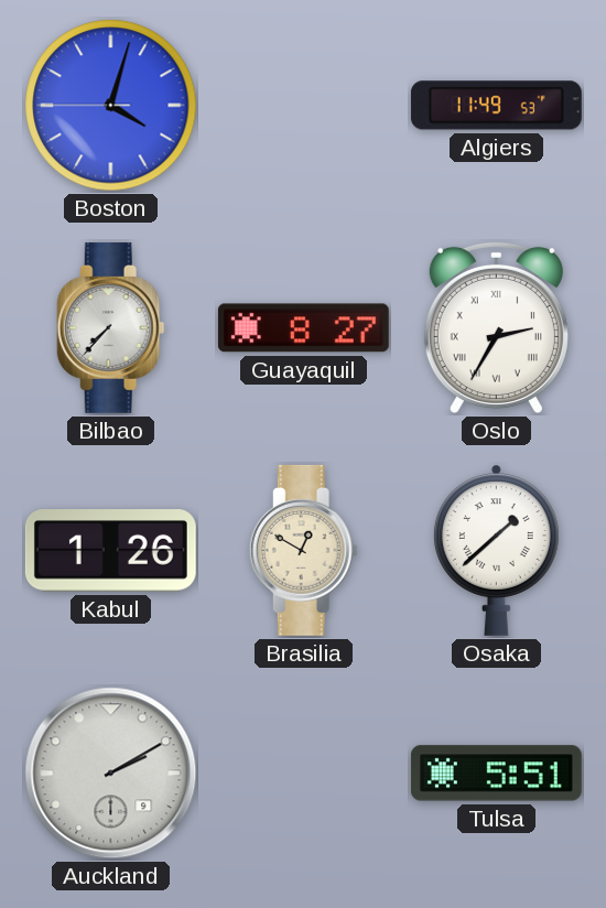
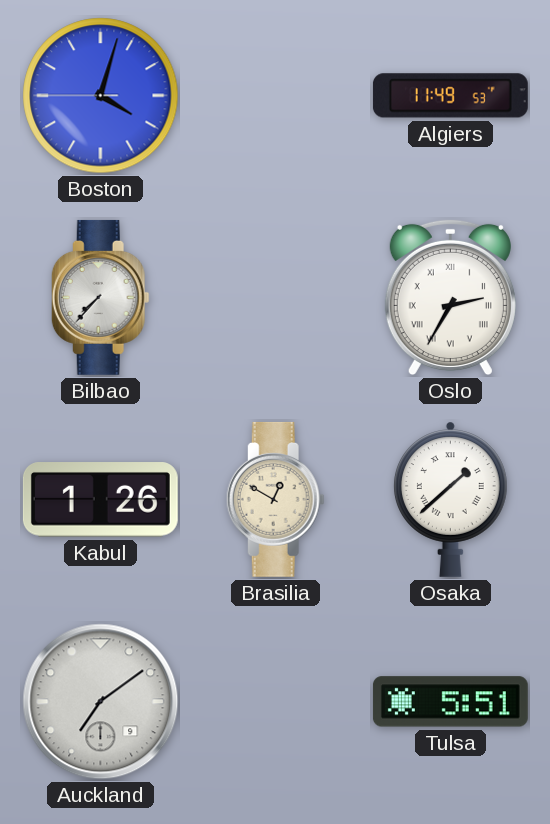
Guayaquil: 8:27 -> none
Auckland: 2:10 -> 7:09
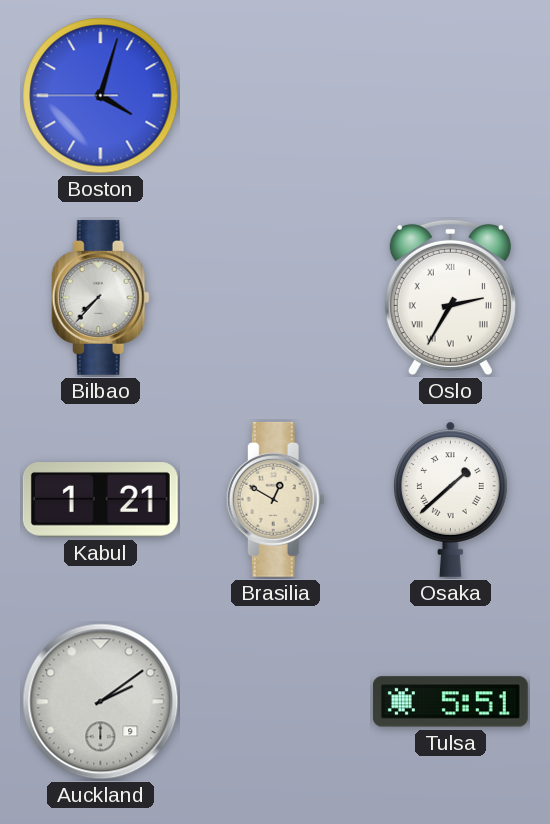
Algiers: 11:49 -> none
Kabul: 1:26 -> 1:21
Auckland: 7:09 -> 2:09
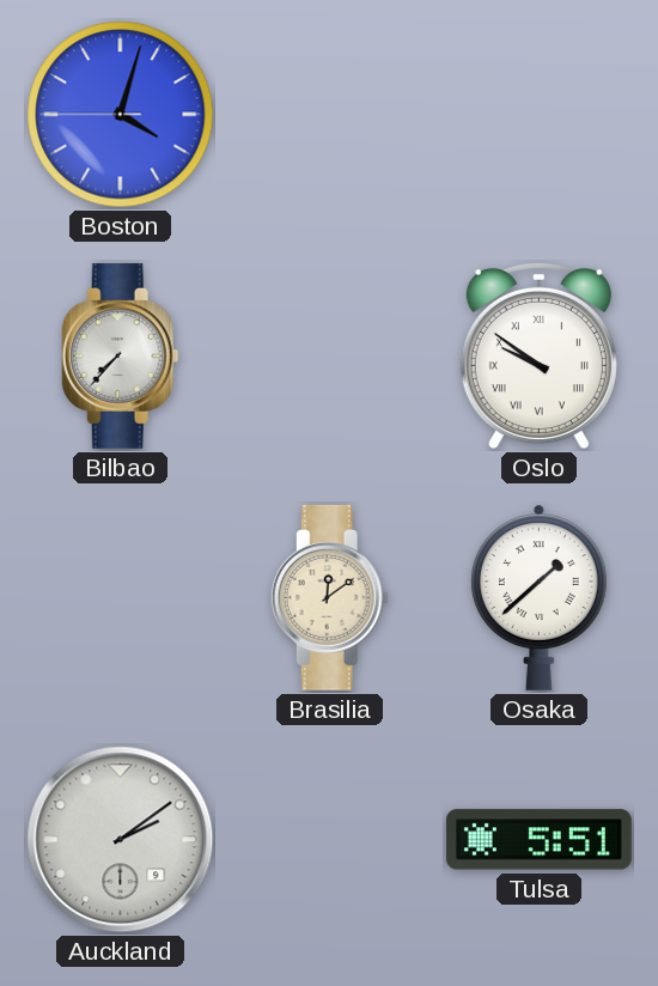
Oslo: 2:35 -> 9:51
Kabul: 1:21 -> none
Brasilia: 12:50 -> 12:09
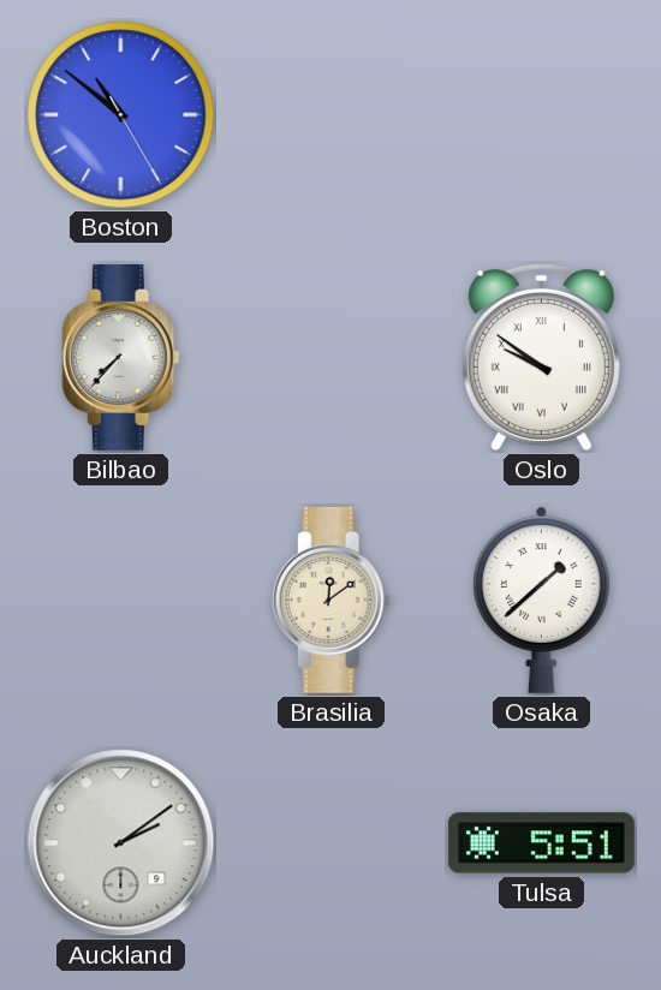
Boston: 4:02 -> 10:51
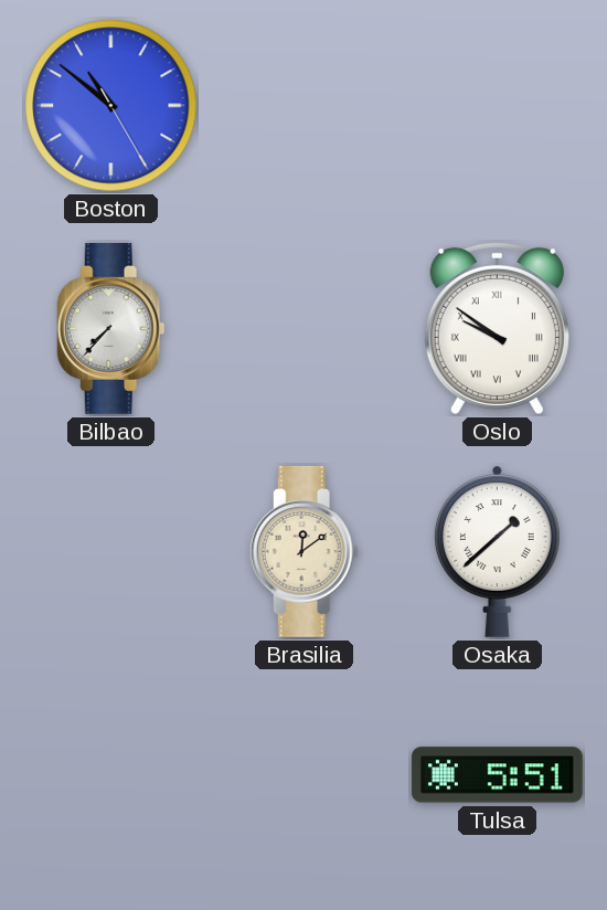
Auckland: 2:09 -> none
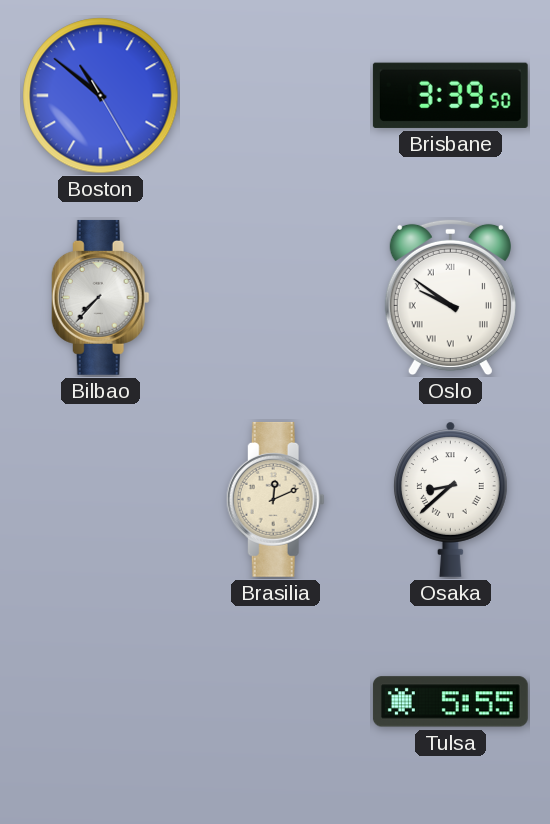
Brisbane: none -> 3:39
Brasilia: 12:09 -> 12:11
Osaka: 1:38 -> 8:38
Tulsa: 5:51 -> 5:55
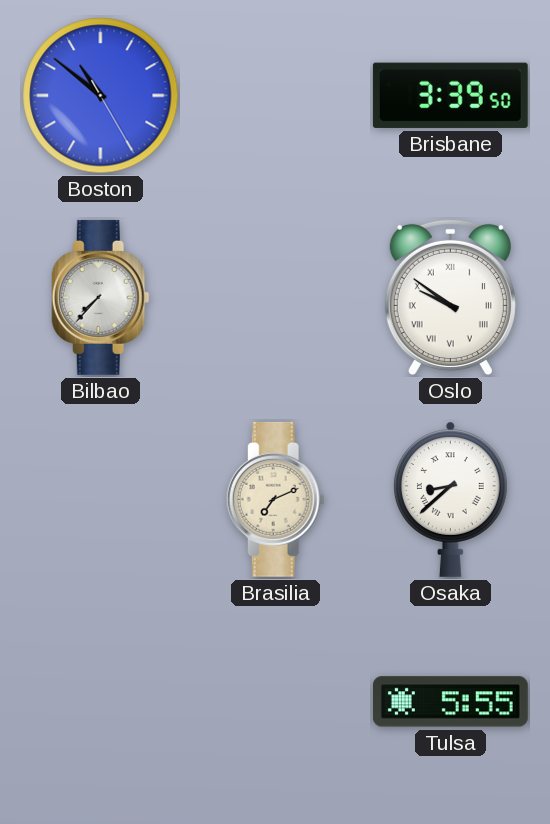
Brasilia: 12:11 -> 7:11
